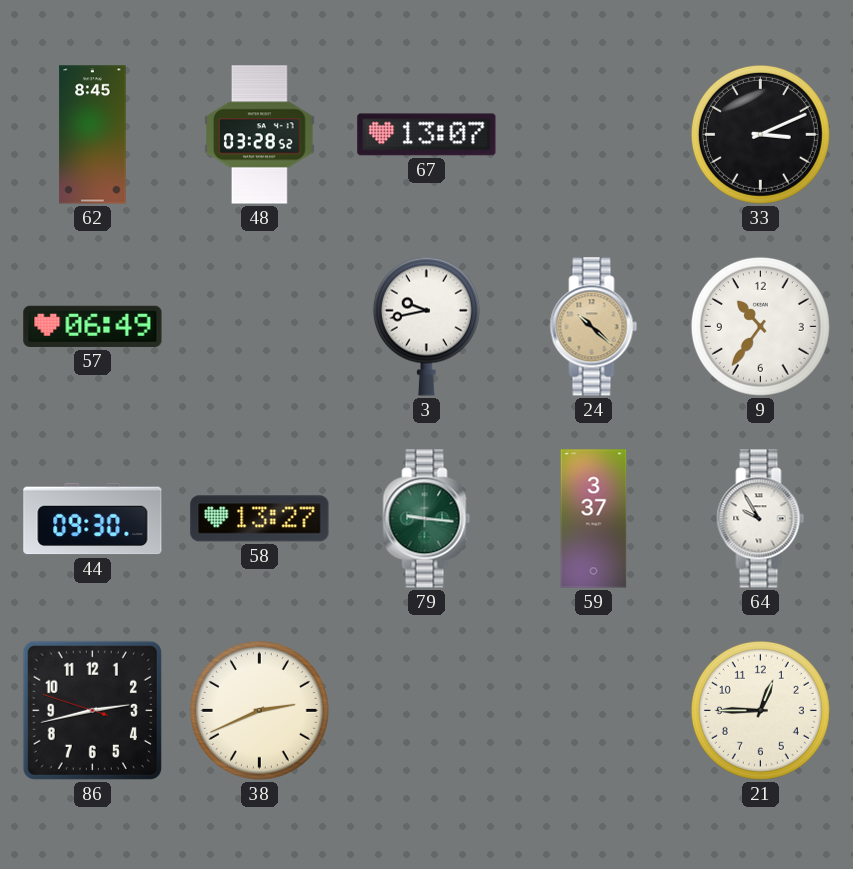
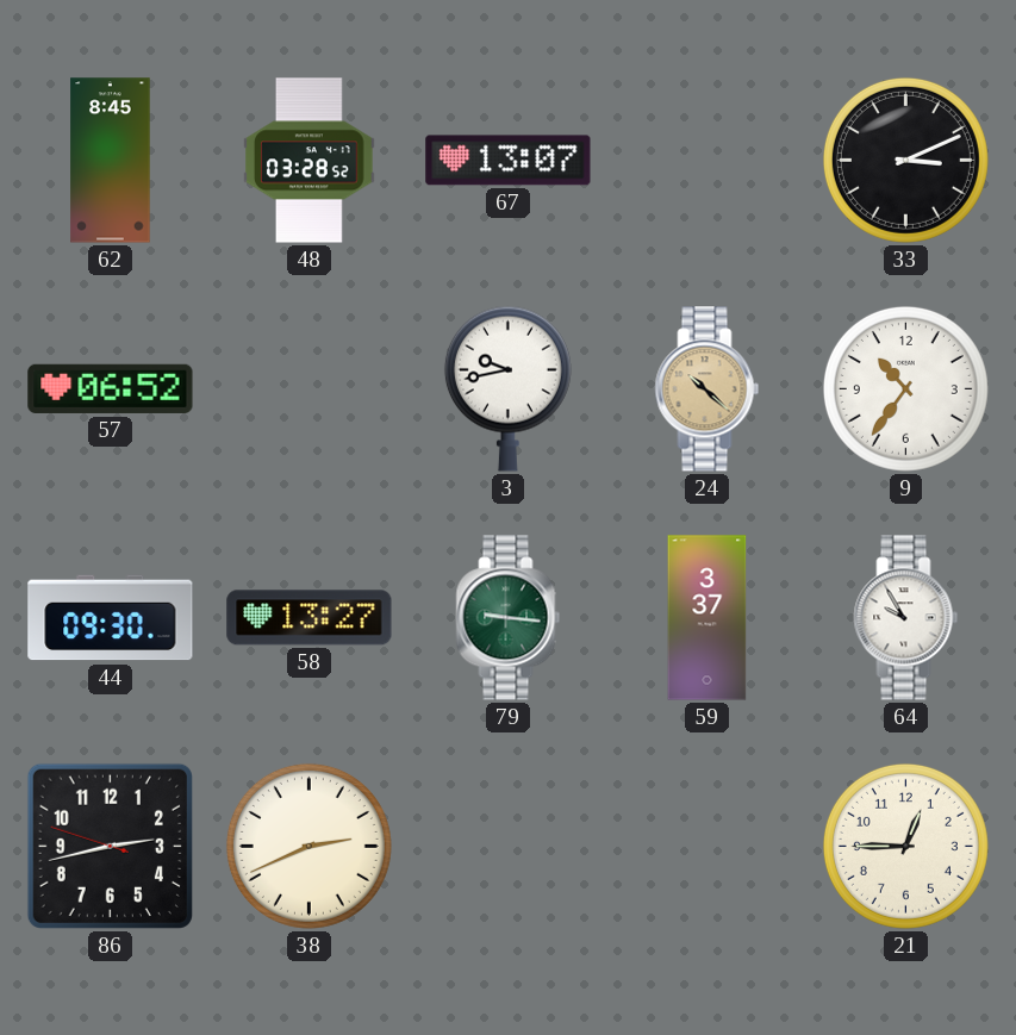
57: 06:49 -> 06:52
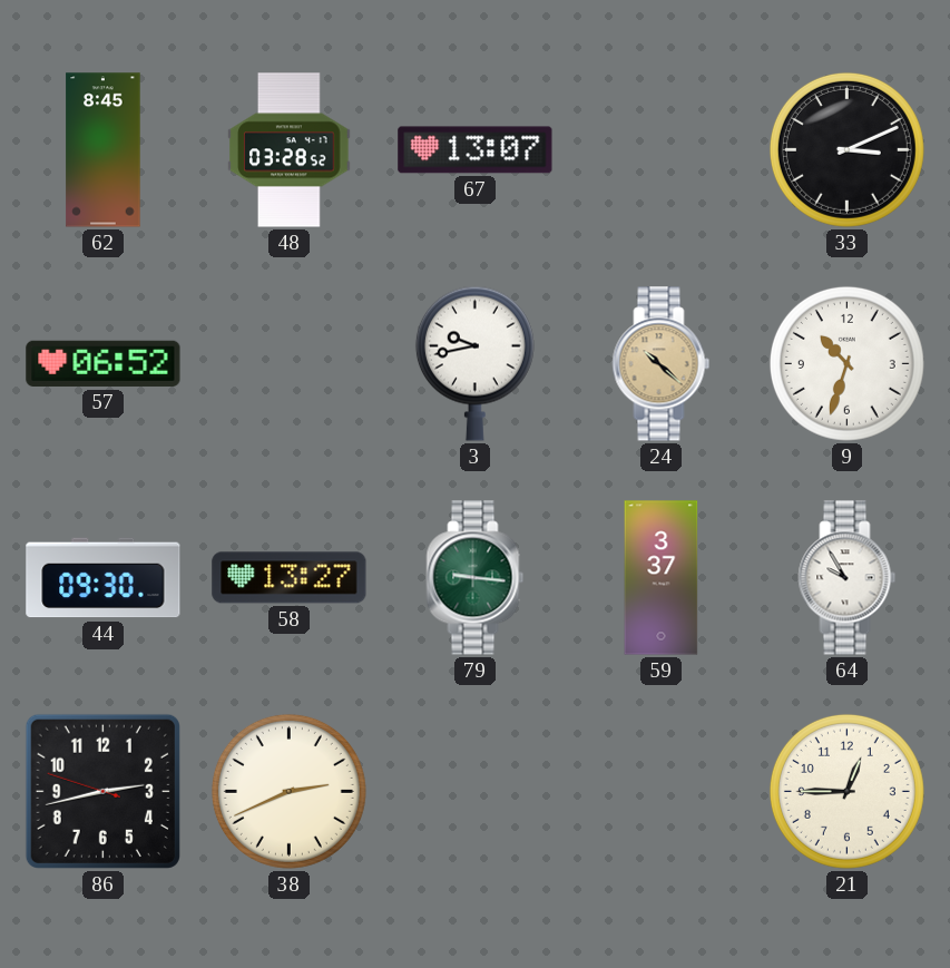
9: 10:36 -> 10:33
